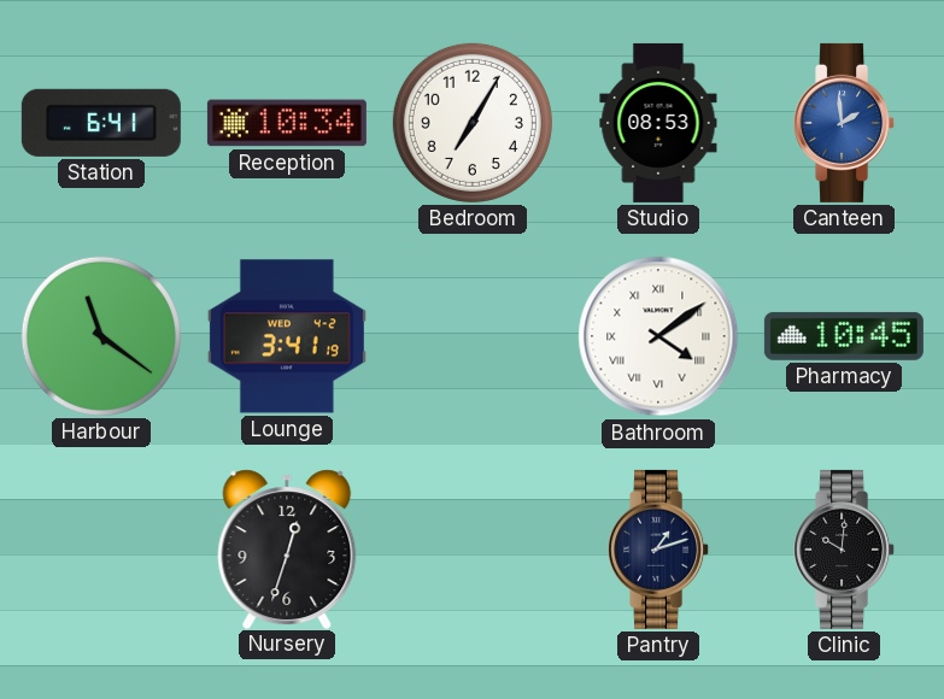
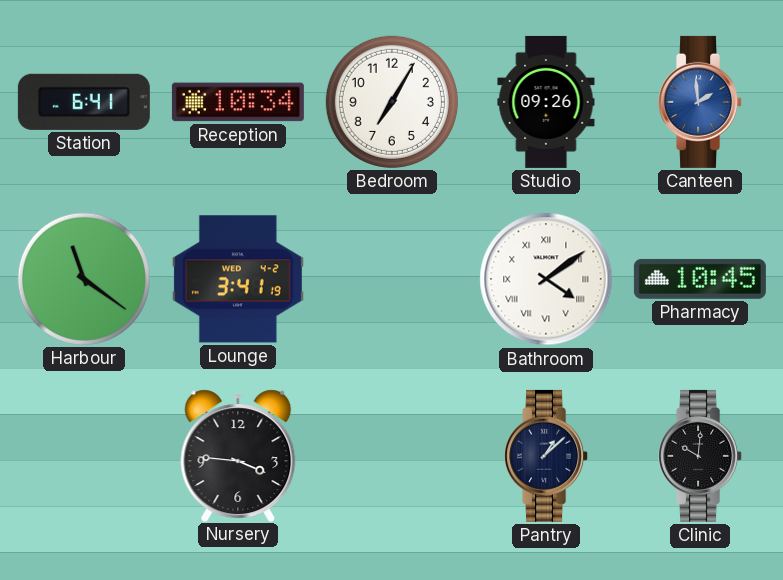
Studio: 08:53 -> 09:26
Nursery: 12:33 -> 3:46
Pantry: 1:12 -> 1:08
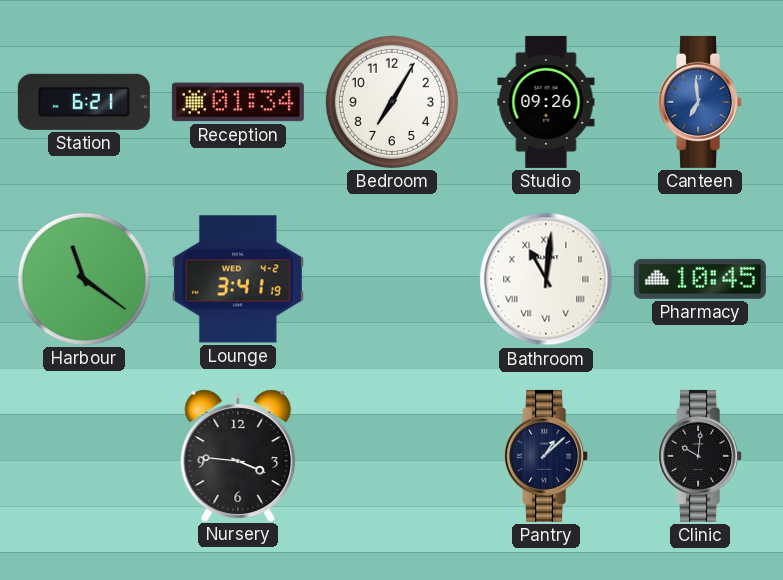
Station: 6:41 -> 6:21
Reception: 10:34 -> 01:34
Canteen: 1:59 -> 6:59
Bathroom: 4:09 -> 11:01
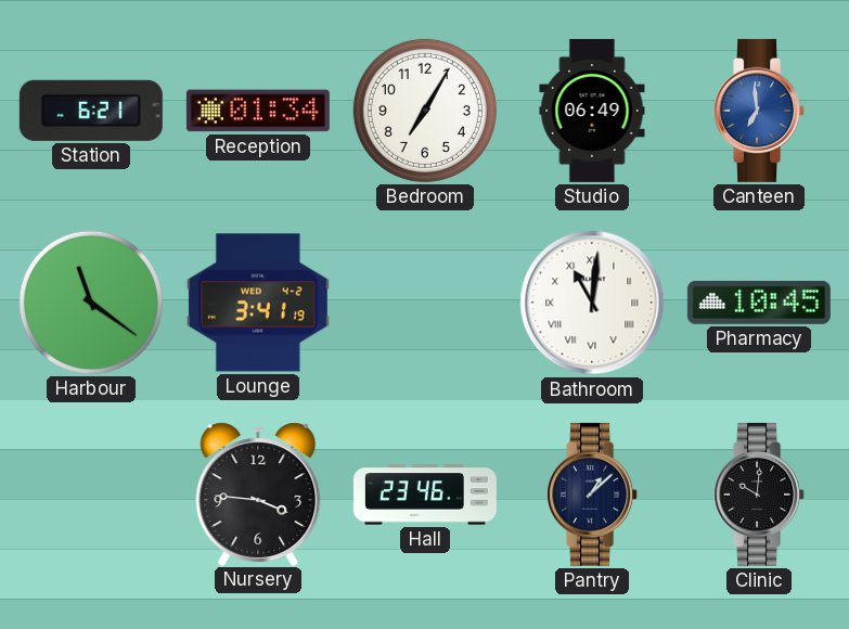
Studio: 09:26 -> 06:49
Hall: none -> 23:46
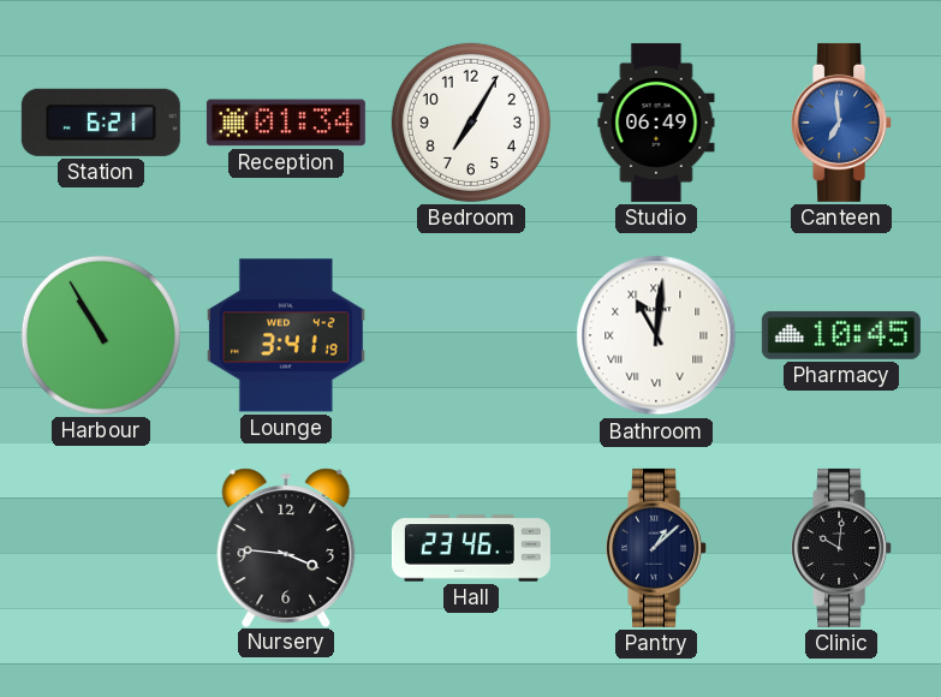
Harbour: 11:21 -> 10:55
